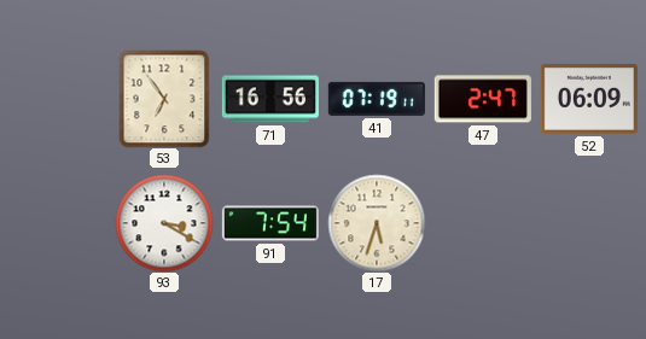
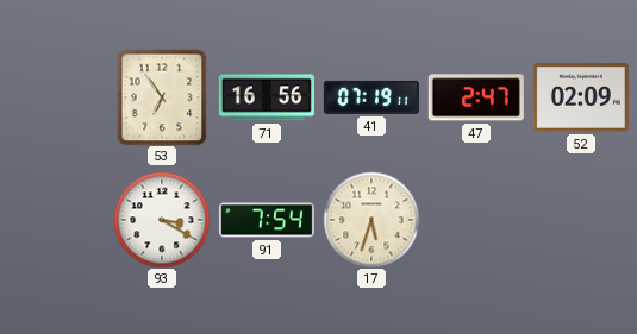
52: 06:09 -> 02:09
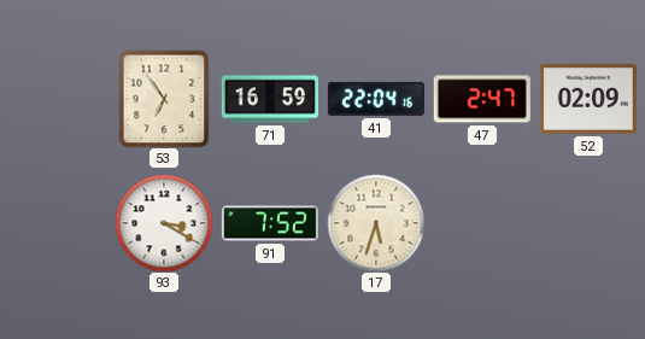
71: 16:56 -> 16:59
41: 07:19 -> 22:04
91: 7:54 -> 7:52
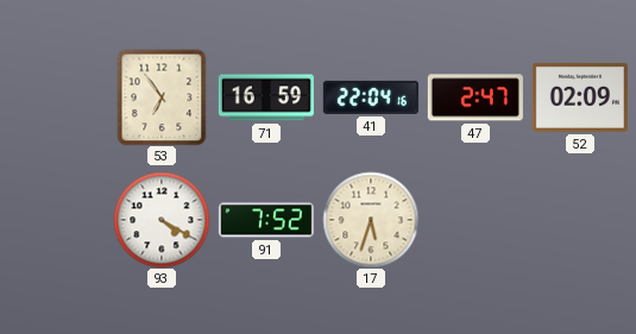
93: 3:20 -> 4:20
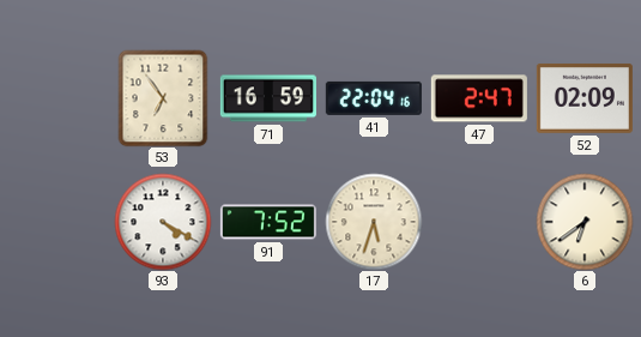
6: none -> 6:39
